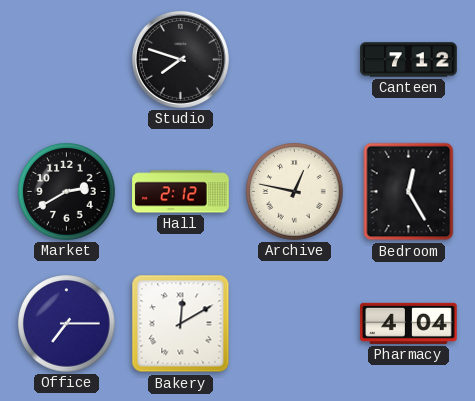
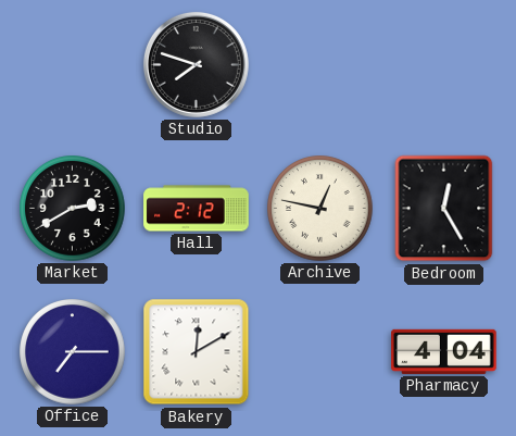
Canteen: 7:12 -> none
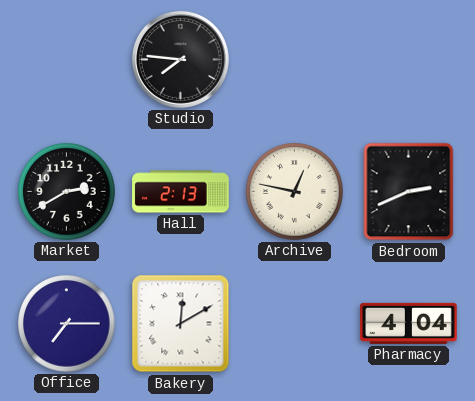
Studio: 7:48 -> 7:46
Hall: 2:12 -> 2:13
Bedroom: 12:25 -> 2:41
